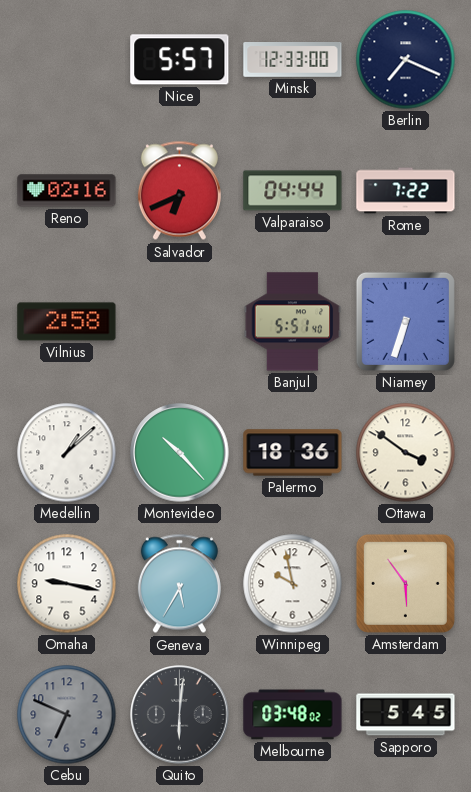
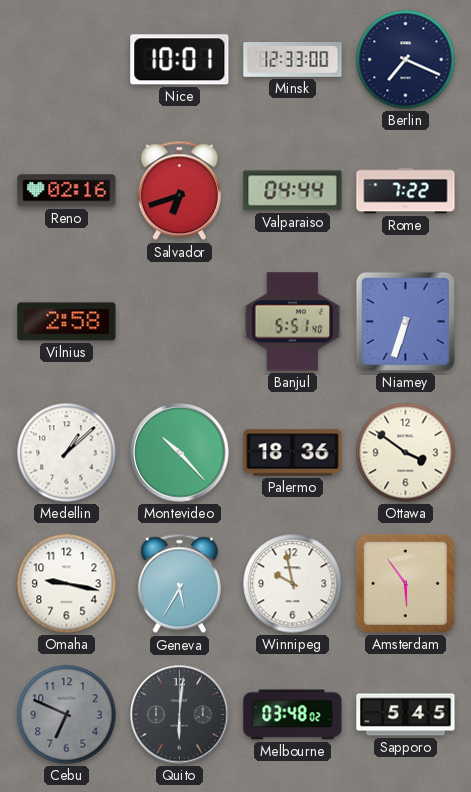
Nice: 5:57 -> 10:01
Salvador: 6:41 -> 6:42
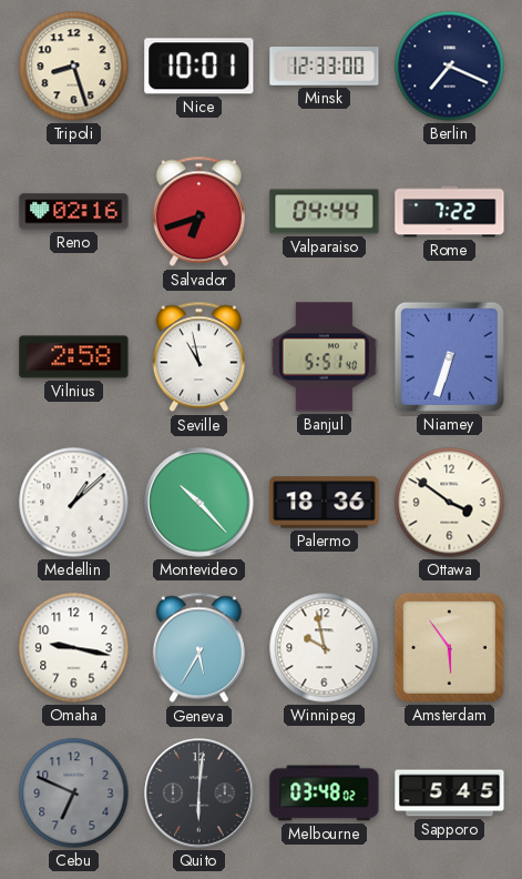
Tripoli: none -> 8:27
Seville: none -> 10:58
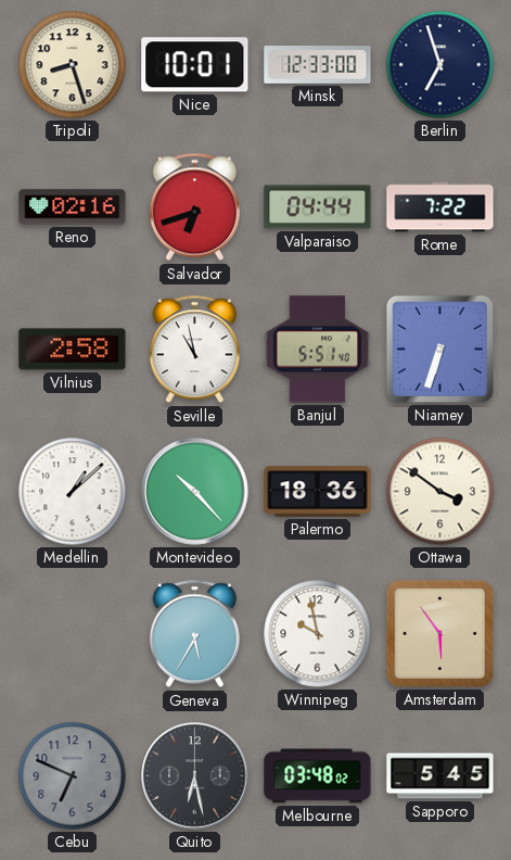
Berlin: 7:19 -> 6:57
Omaha: 9:17 -> none
Quito: 6:01 -> 6:28
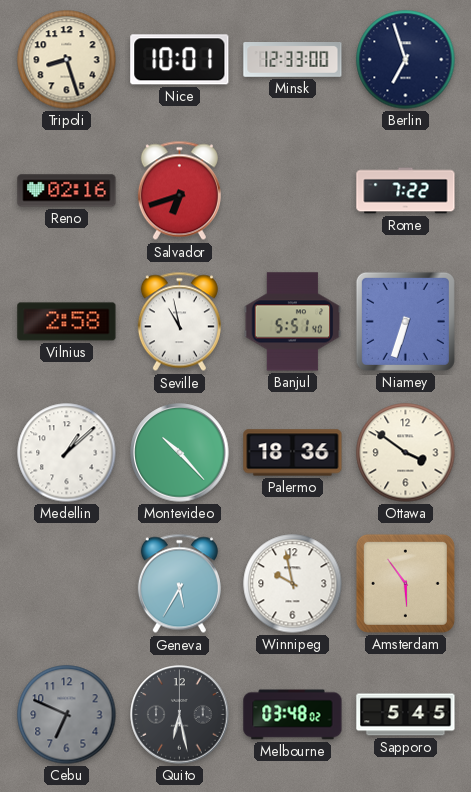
Valparaiso: 04:44 -> none
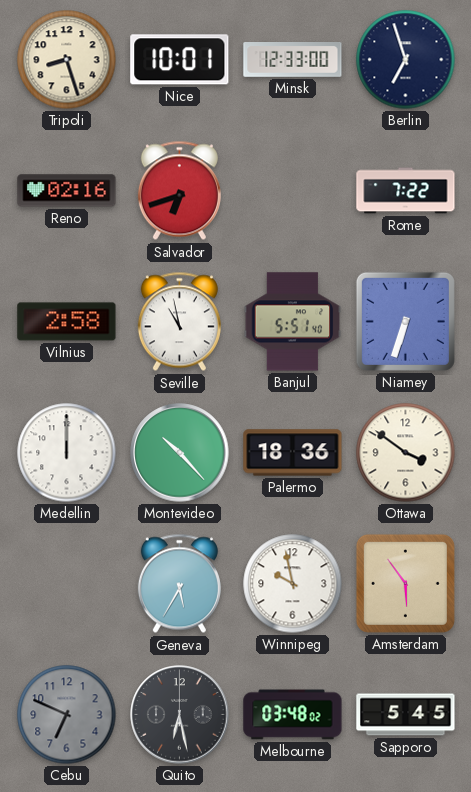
Medellin: 1:08 -> 12:00
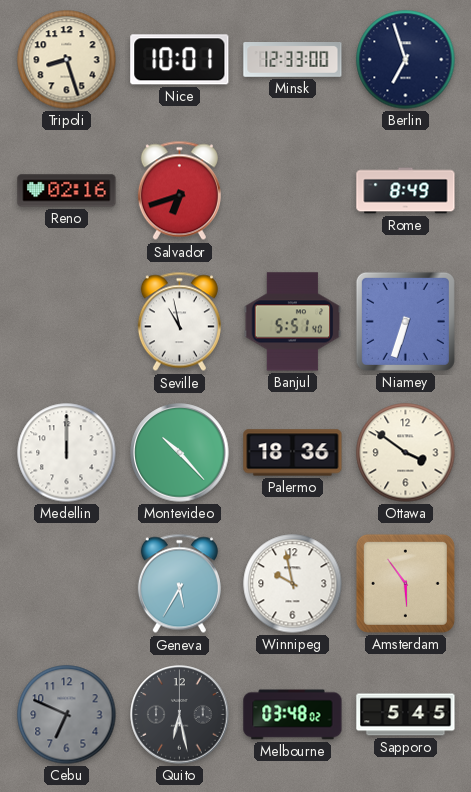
Rome: 7:22 -> 8:49
Vilnius: 2:58 -> none
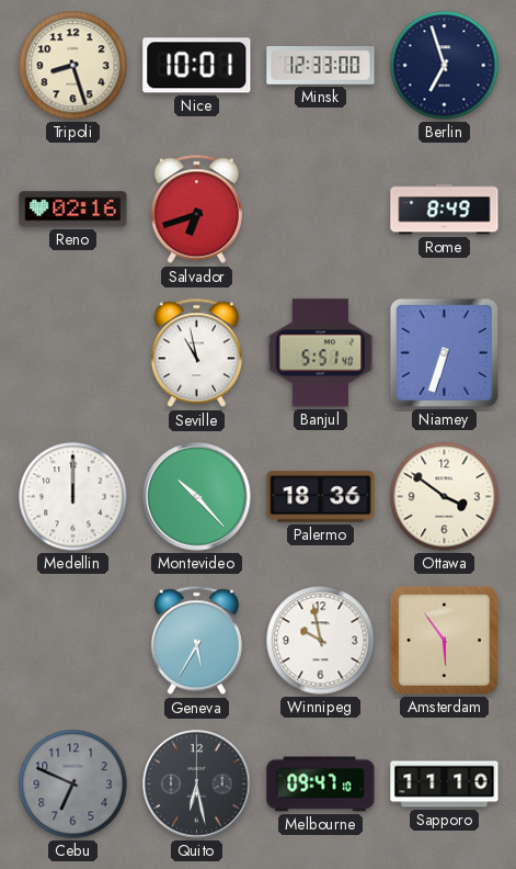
Melbourne: 03:48 -> 09:47
Sapporo: 5:45 -> 11:10
